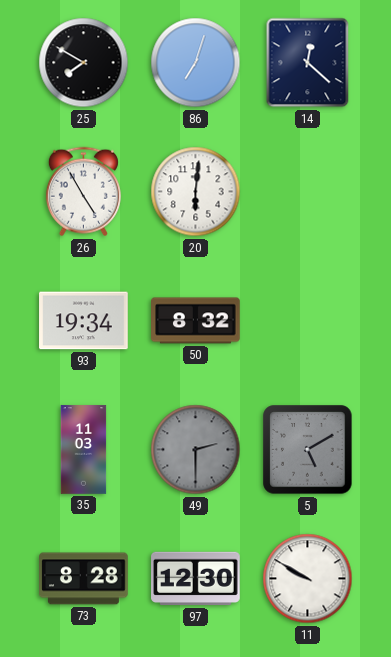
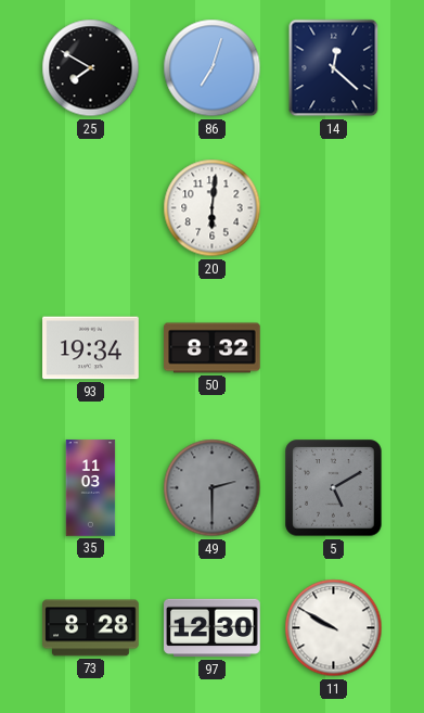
26: 4:55 -> none
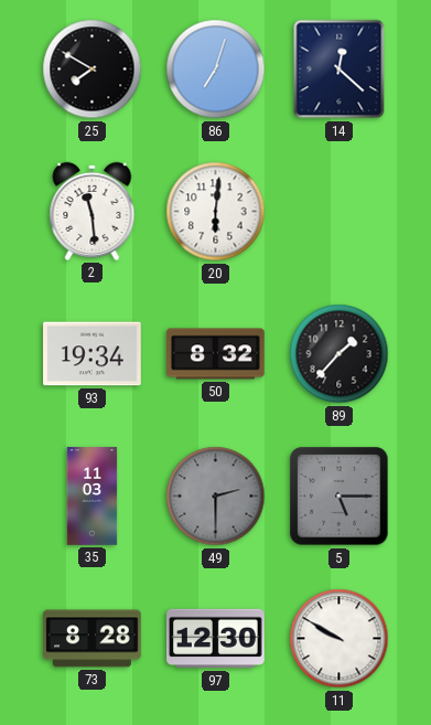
2: none -> 11:29
89: none -> 1:37
5: 5:10 -> 5:15
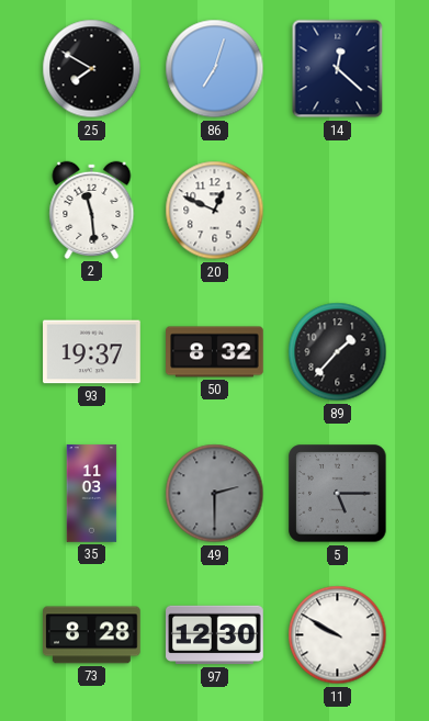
20: 6:01 -> 12:49
93: 19:34 -> 19:37
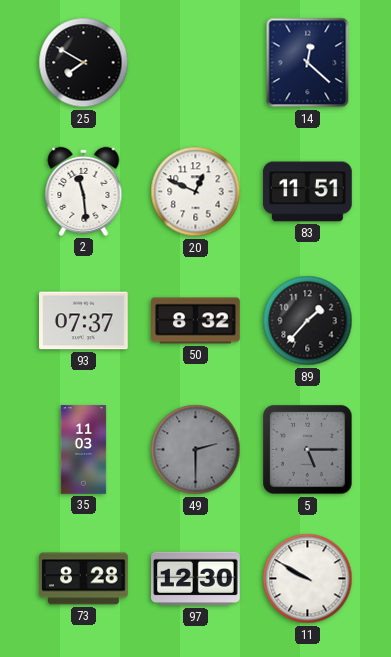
86: 7:03 -> none
83: none -> 11:51
93: 19:37 -> 07:37
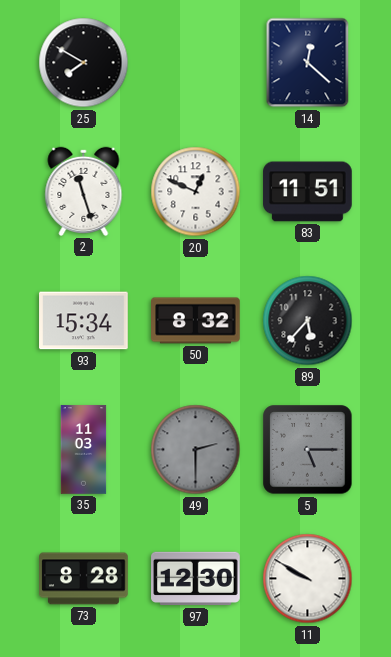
2: 11:29 -> 11:27
93: 07:37 -> 15:34
89: 1:37 -> 5:37
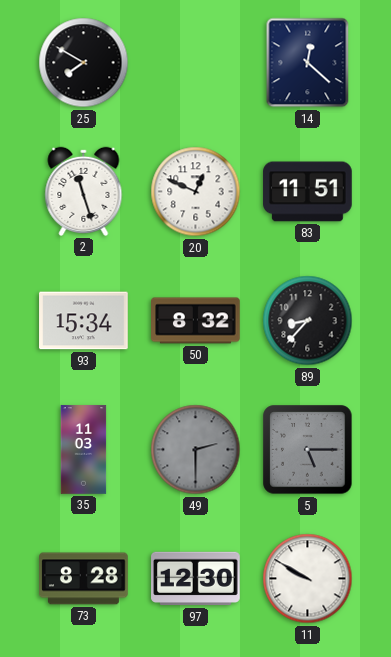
89: 5:37 -> 8:37
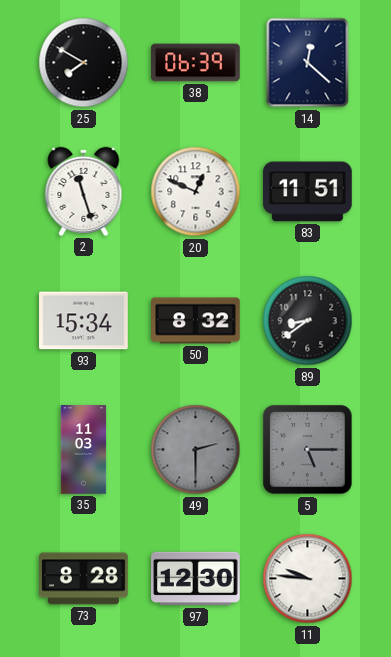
38: none -> 06:39
89: 8:37 -> 8:39
11: 9:50 -> 9:46
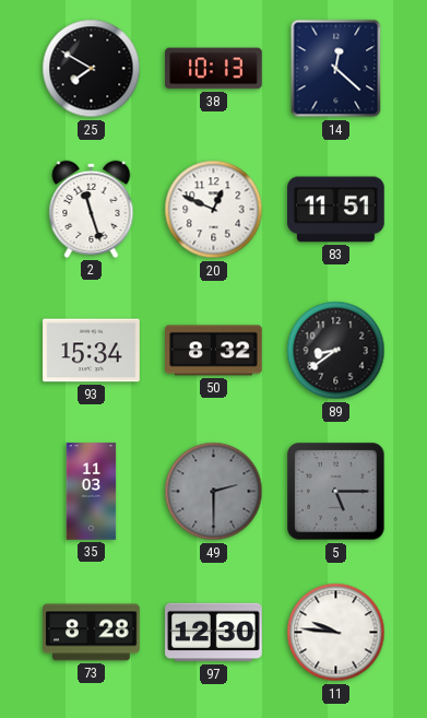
38: 06:39 -> 10:13
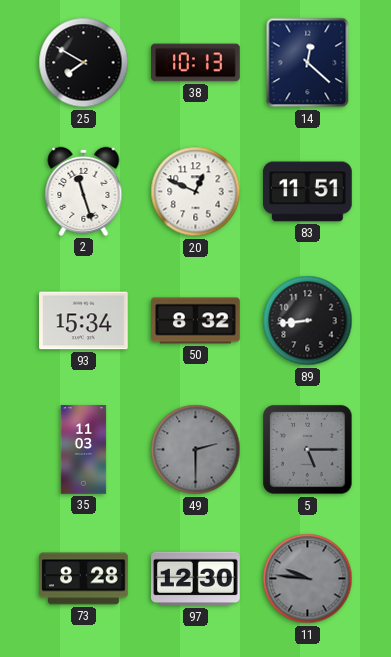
89: 8:39 -> 8:44
11 dial: white -> grey
